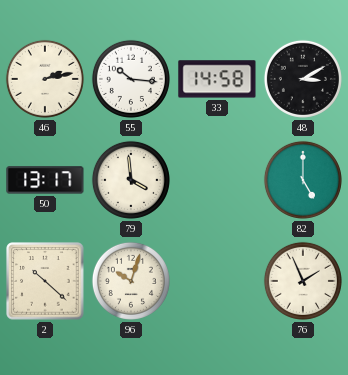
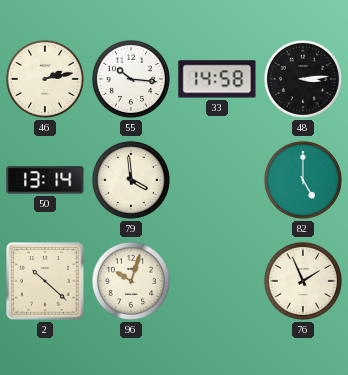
48: 3:10 -> 3:14
50: 13:17 -> 13:14
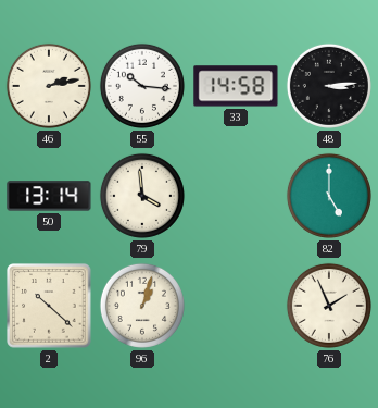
96: 10:03 -> 1:03
